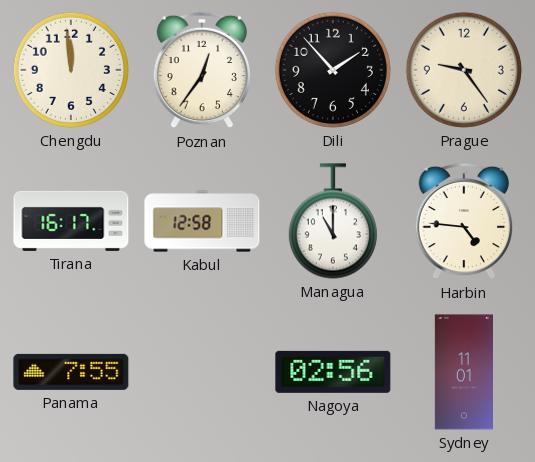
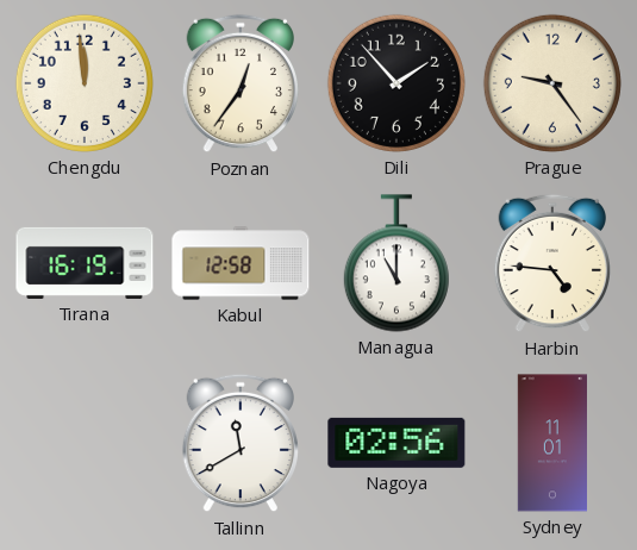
Tirana: 16:17 -> 16:19
Panama: 7:55 -> none
Tallinn: none -> 11:40
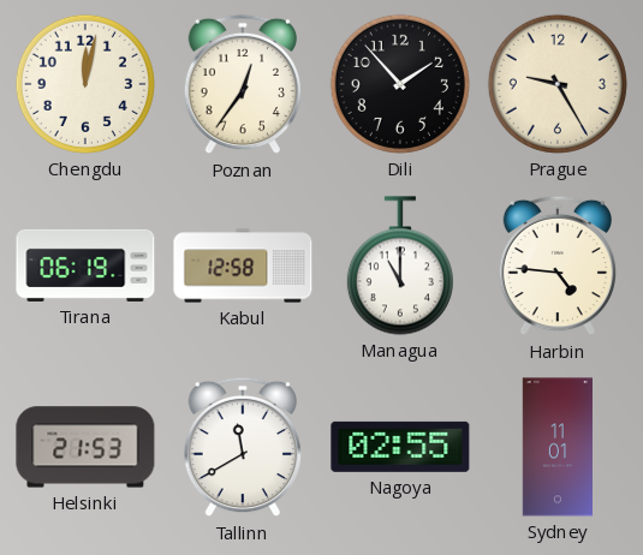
Chengdu: 11:59 -> 12:02
Prague: 9:24 -> 9:25
Tirana: 16:19 -> 06:19
Helsinki: none -> 21:53
Nagoya: 02:56 -> 02:55
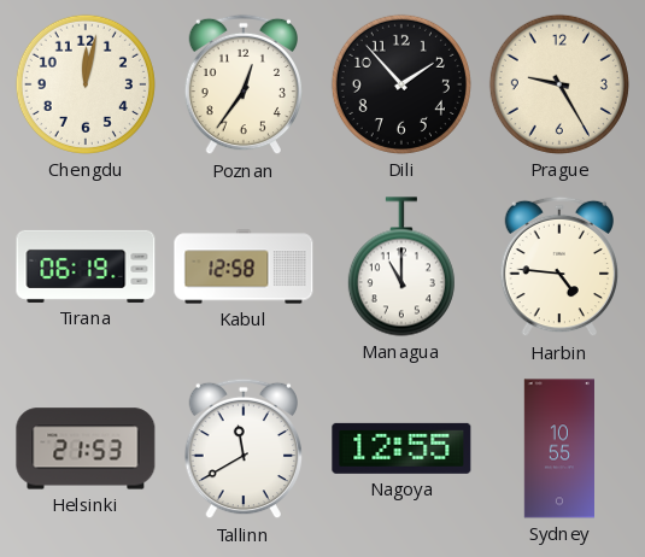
Nagoya: 02:55 -> 12:55
Sydney: 11:01 -> 10:55
